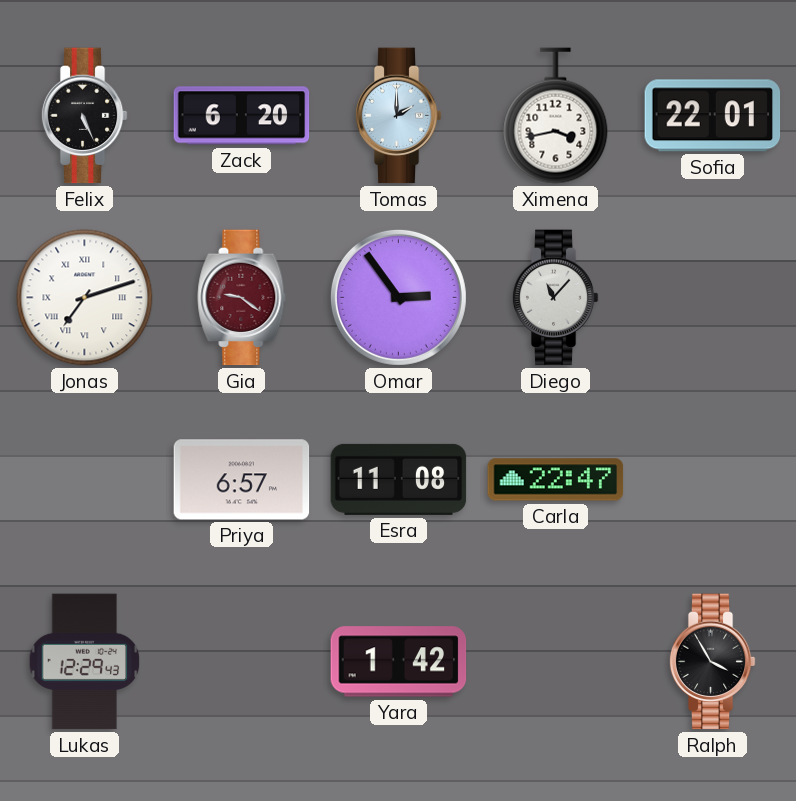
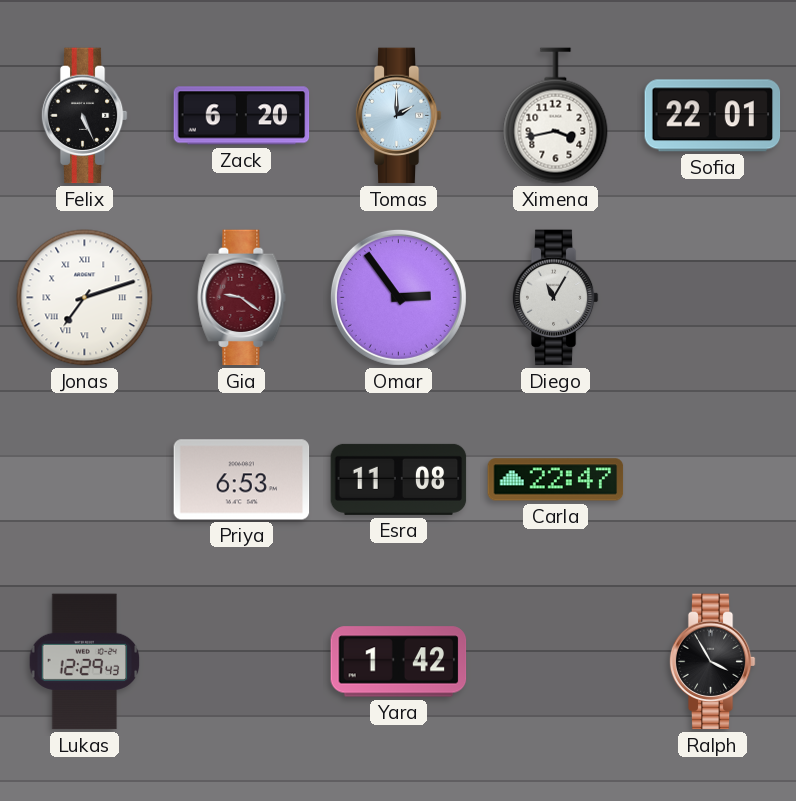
Diego: 11:07 -> 11:05
Priya: 6:57 -> 6:53
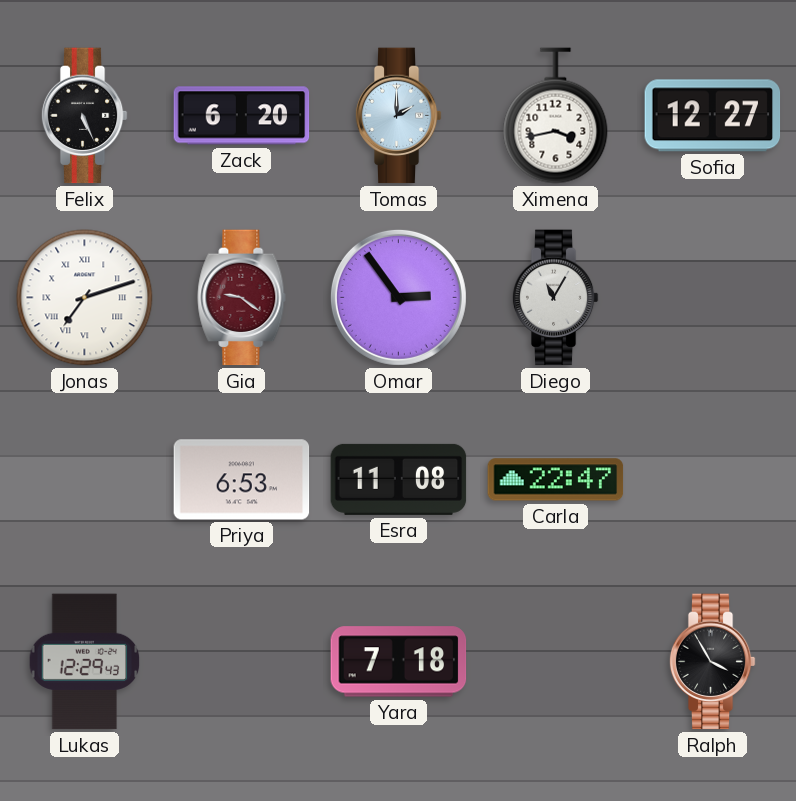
Sofia: 22:01 -> 12:27
Yara: 1:42 -> 7:18
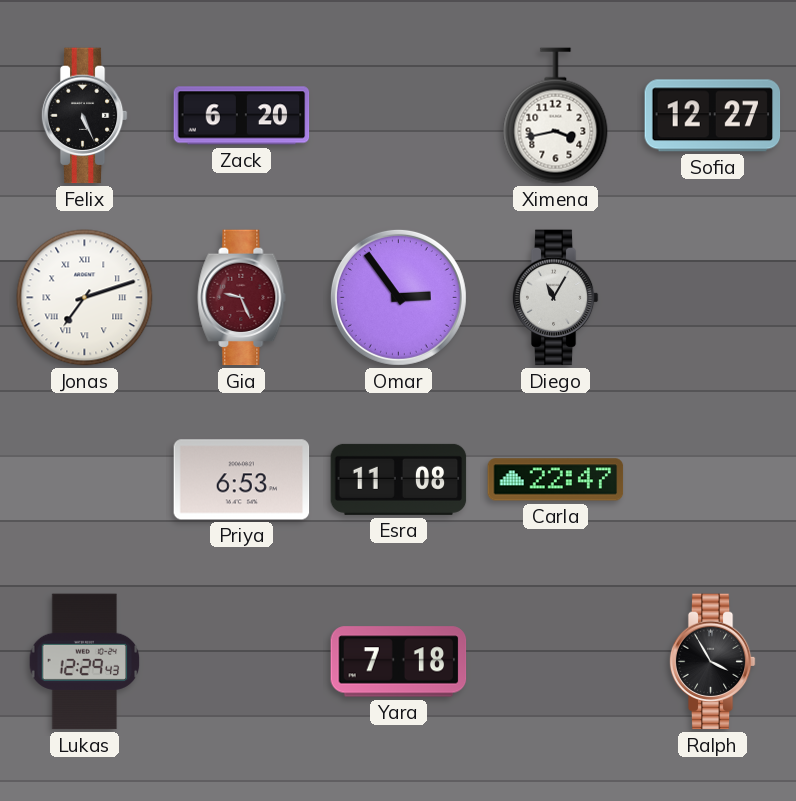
Tomas: 2:00 -> none
Gia: 9:21 -> 9:26
